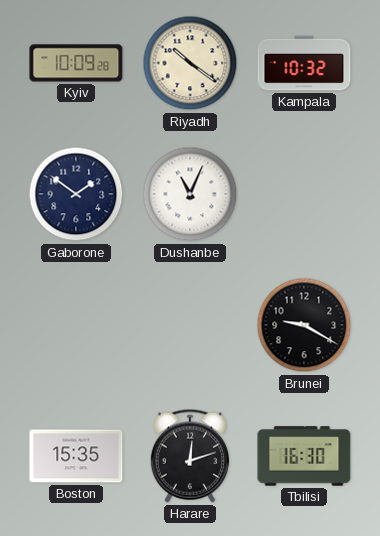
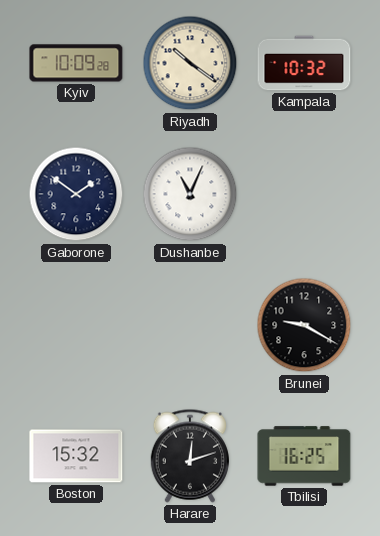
Boston: 15:35 -> 15:32
Tbilisi: 16:30 -> 16:25
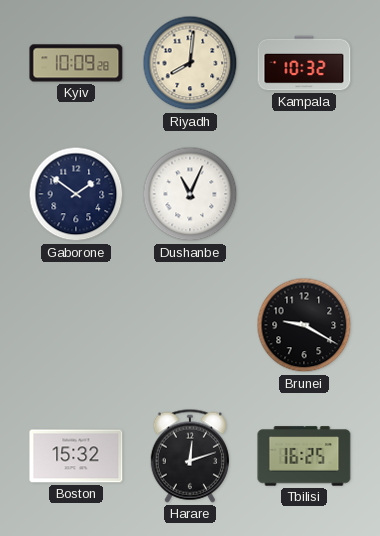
Riyadh: 10:21 -> 8:01
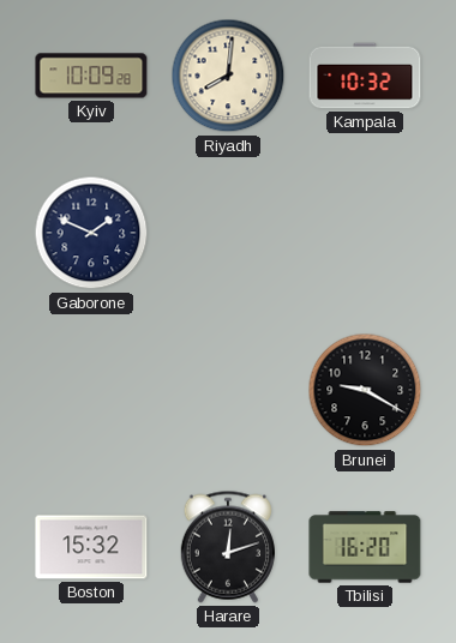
Gaborone: 1:51 -> 1:49
Dushanbe: 11:04 -> none
Tbilisi: 16:25 -> 16:20
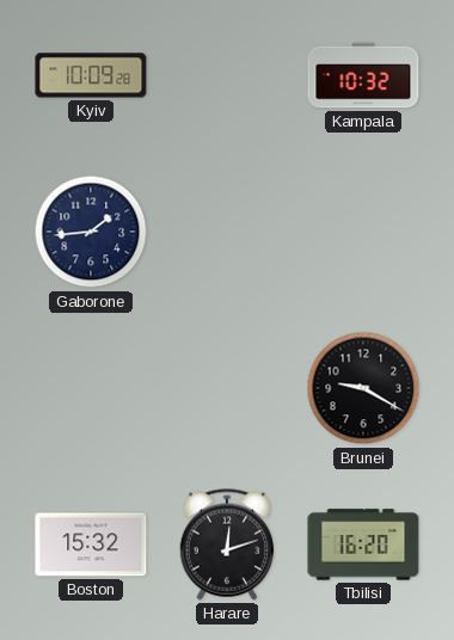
Riyadh: 8:01 -> none
Gaborone: 1:49 -> 1:44
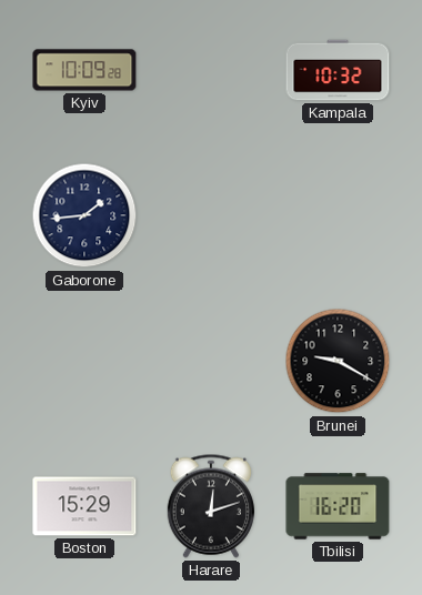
Boston: 15:32 -> 15:29
